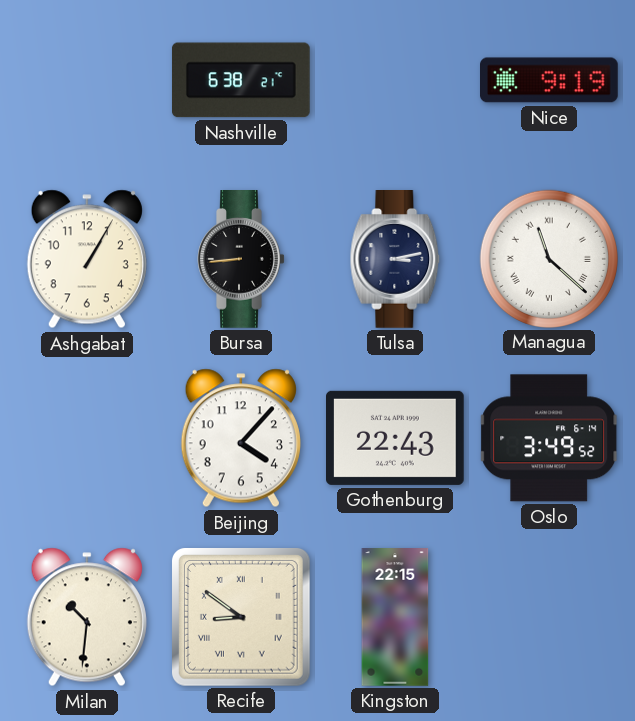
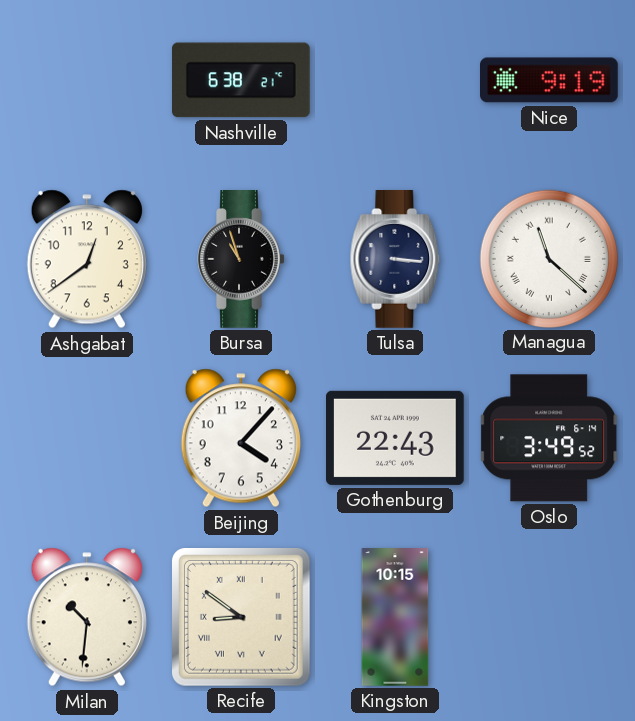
Ashgabat: 1:05 -> 12:39
Bursa: 8:44 -> 10:57
Tulsa: 3:13 -> 3:16
Kingston: 22:15 -> 10:15
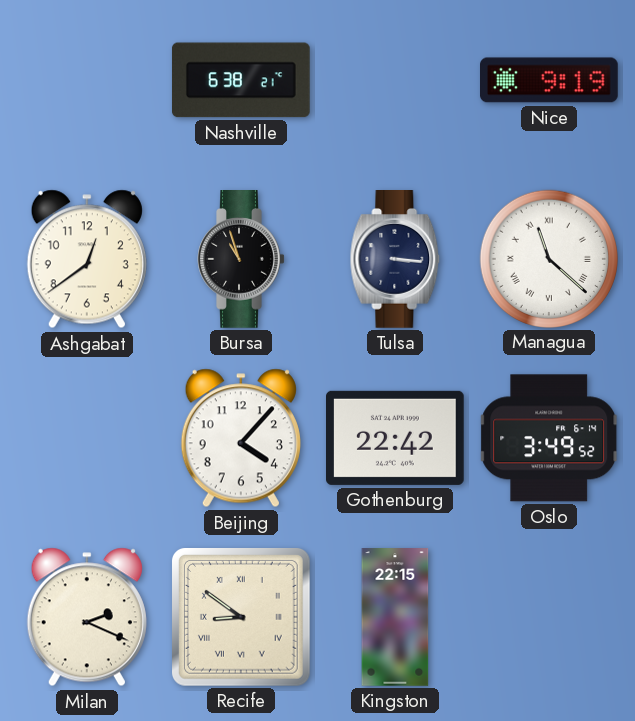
Gothenburg: 22:43 -> 22:42
Milan: 10:31 -> 2:19
Kingston: 10:15 -> 22:15
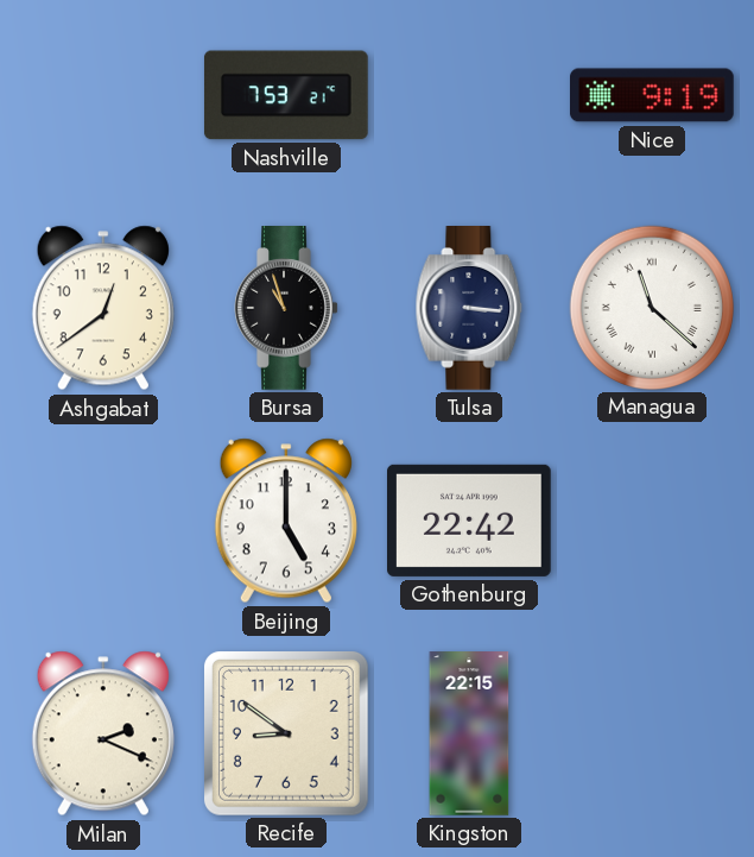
Nashville: 6:38 -> 7:53
Beijing: 4:07 -> 5:00
Oslo: 3:49 -> none
Recife numerals: Roman -> Arabic
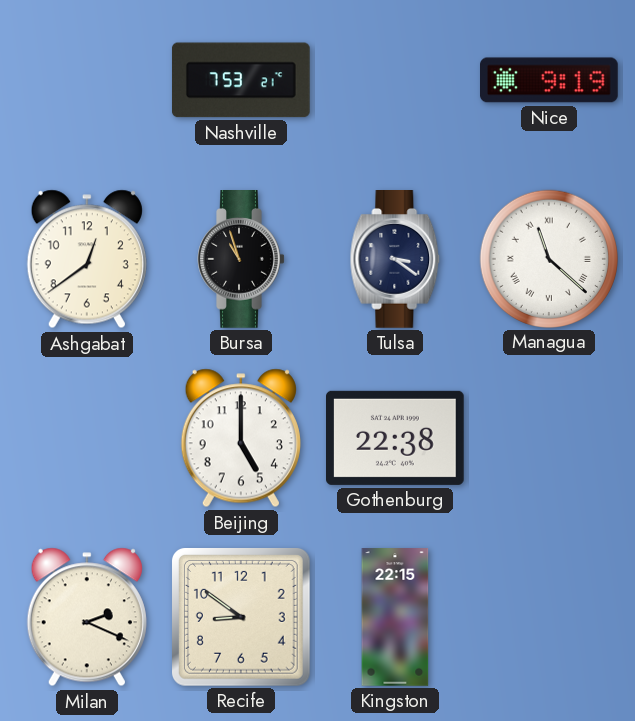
Tulsa: 3:16 -> 3:21
Gothenburg: 22:42 -> 22:38
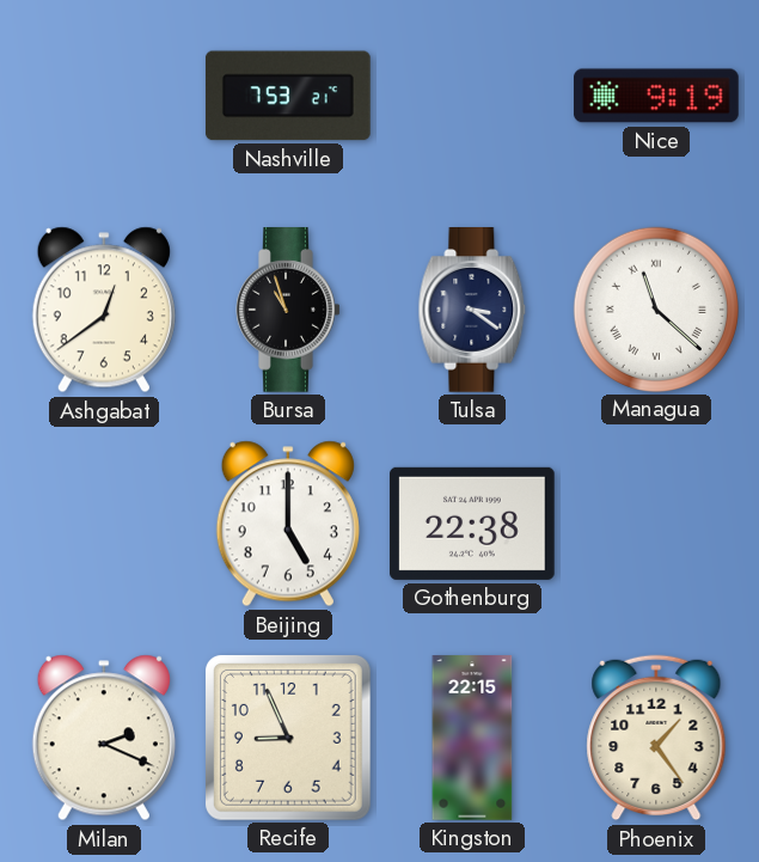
Recife: 8:51 -> 8:56
Phoenix: none -> 1:24
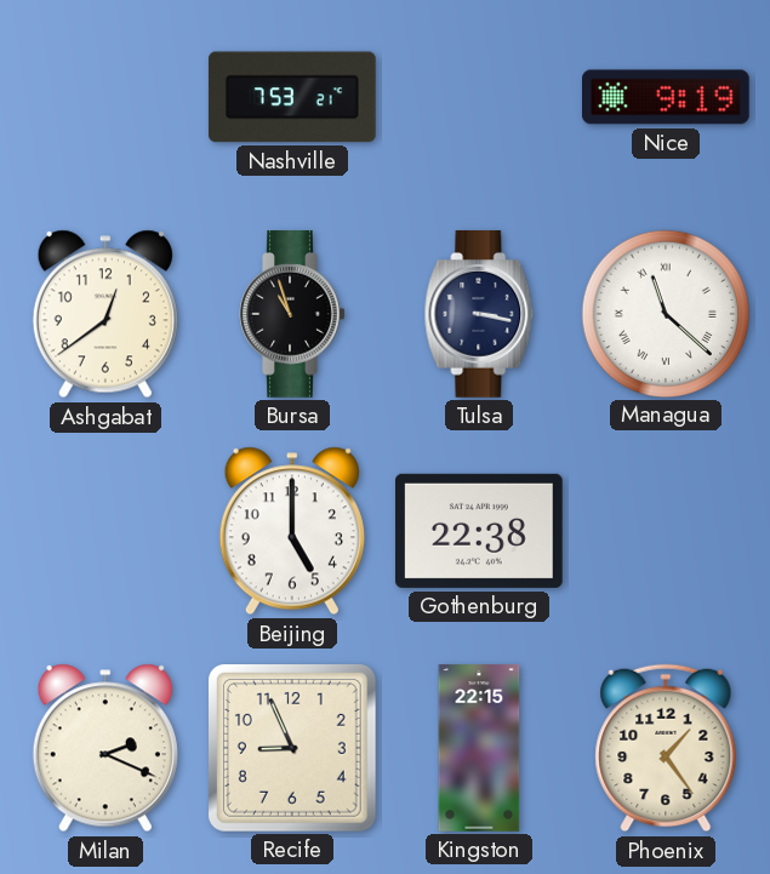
Tulsa: 3:21 -> 3:17
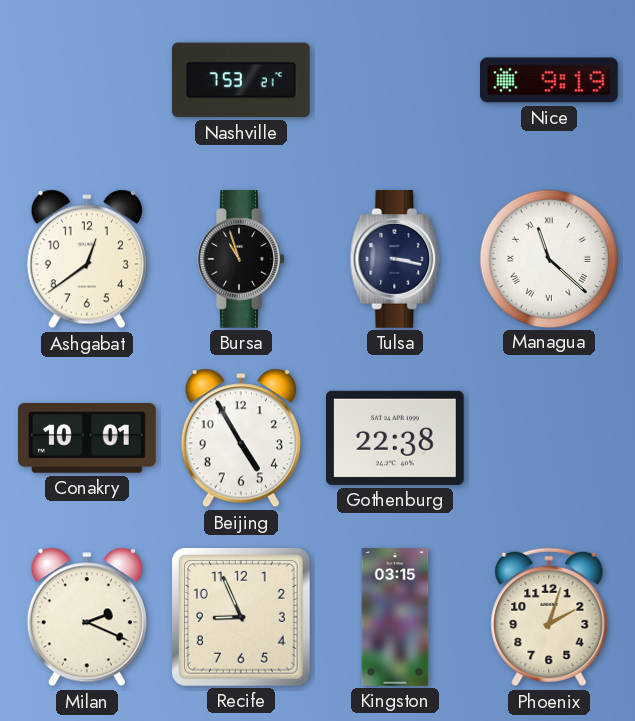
Conakry: none -> 10:01
Beijing: 5:00 -> 4:55
Kingston: 22:15 -> 03:15
Phoenix: 1:24 -> 2:03
